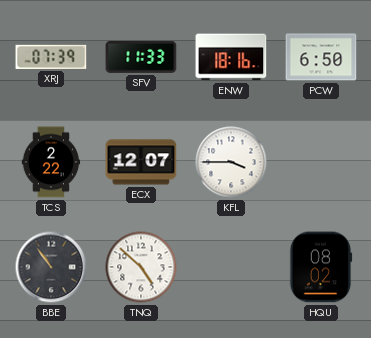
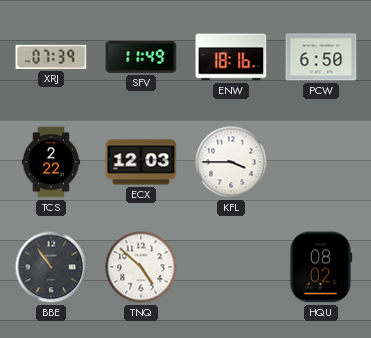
SFV: 11:33 -> 11:49
ECX: 12:07 -> 12:03
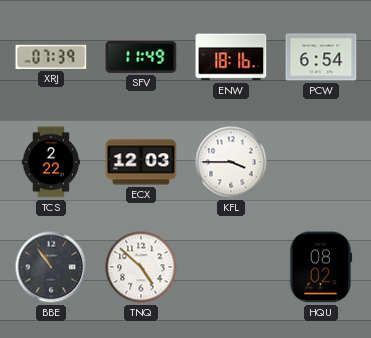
PCW: 6:50 -> 6:54
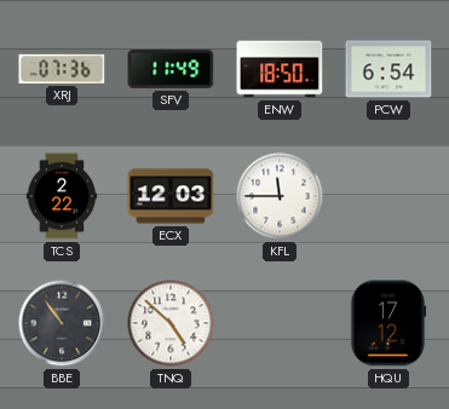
XRJ: 07:39 -> 07:36
ENW: 18:16 -> 18:50
KFL: 3:45 -> 11:45
HQU: 08:02 -> 17:12
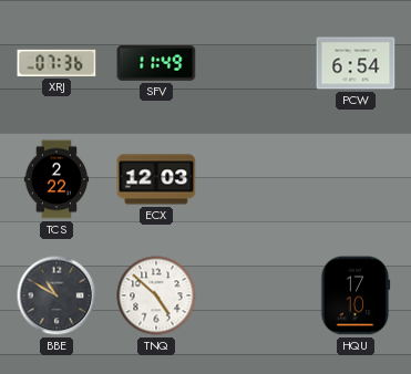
ENW: 18:50 -> none
KFL: 11:45 -> none
BBE: 10:54 -> 10:50
HQU: 17:12 -> 17:10
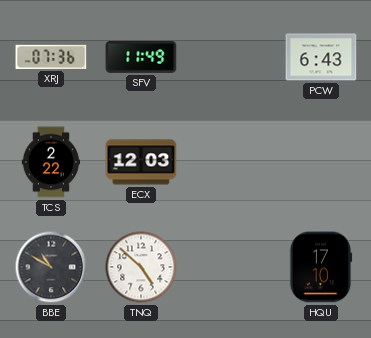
PCW: 6:54 -> 6:43
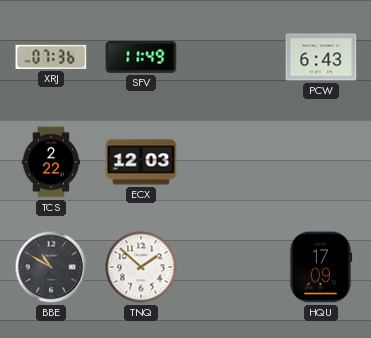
TNQ: 4:52 -> 1:52
HQU: 17:10 -> 17:09
